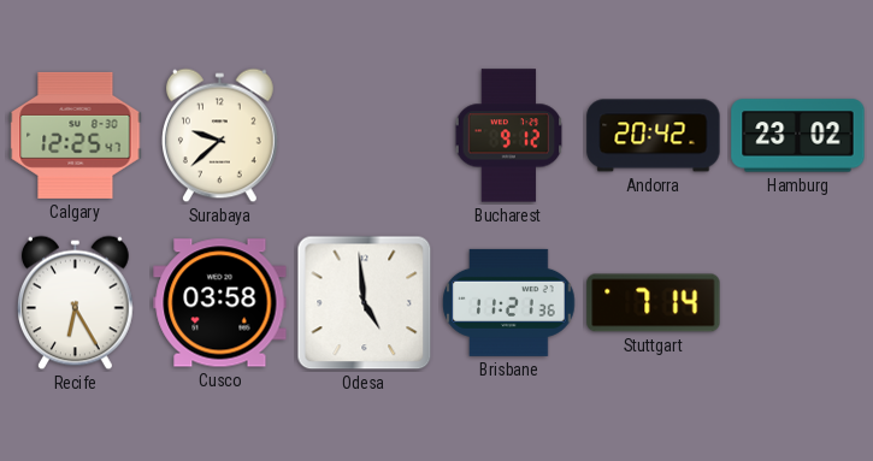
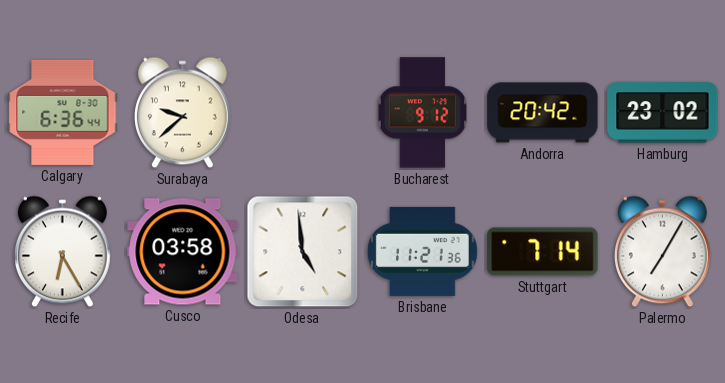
Calgary: 12:25 -> 6:36
Palermo: none -> 7:05
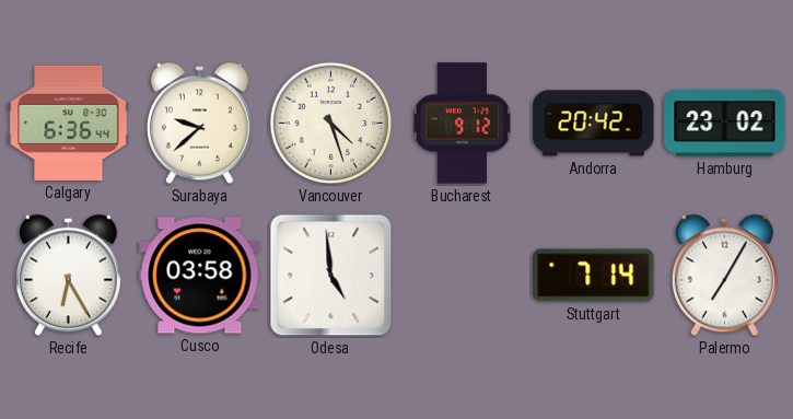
Vancouver: none -> 4:27
Brisbane: 11:21 -> none
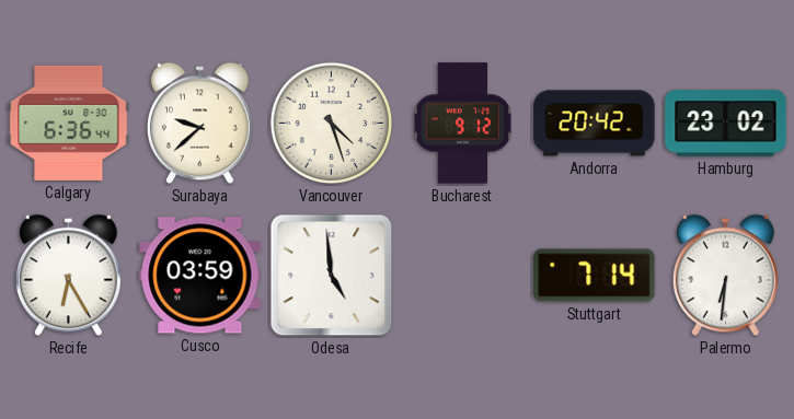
Cusco: 03:58 -> 03:59
Palermo: 7:05 -> 6:31
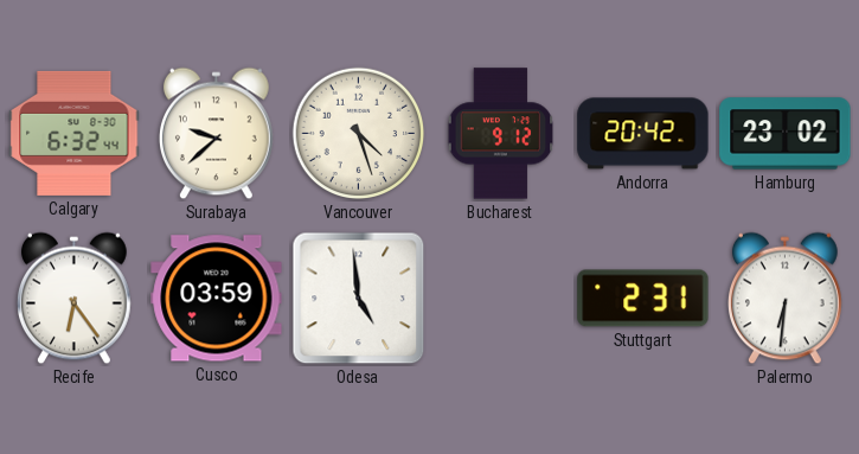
Calgary: 6:36 -> 6:32
Recife: 6:25 -> 6:24
Stuttgart: 7:14 -> 2:31
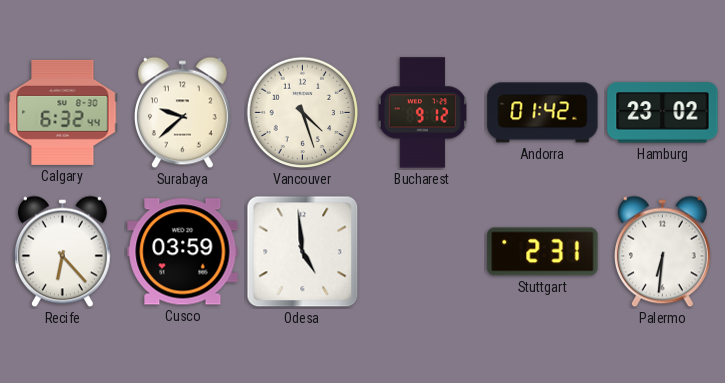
Andorra: 20:42 -> 01:42
Recife: 6:24 -> 6:23
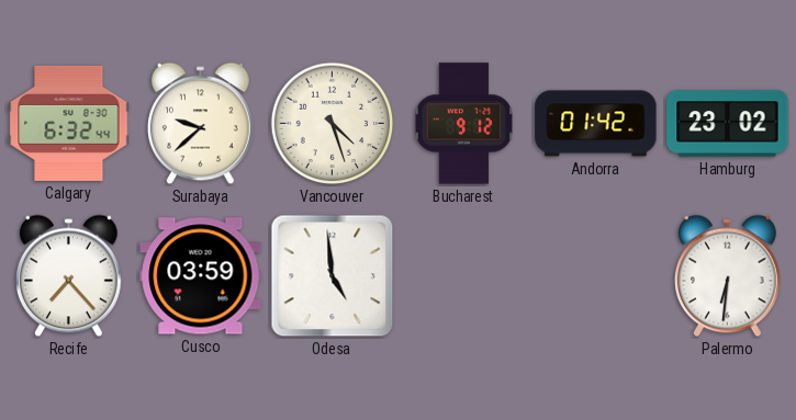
Recife: 6:23 -> 7:23
Stuttgart: 2:31 -> none
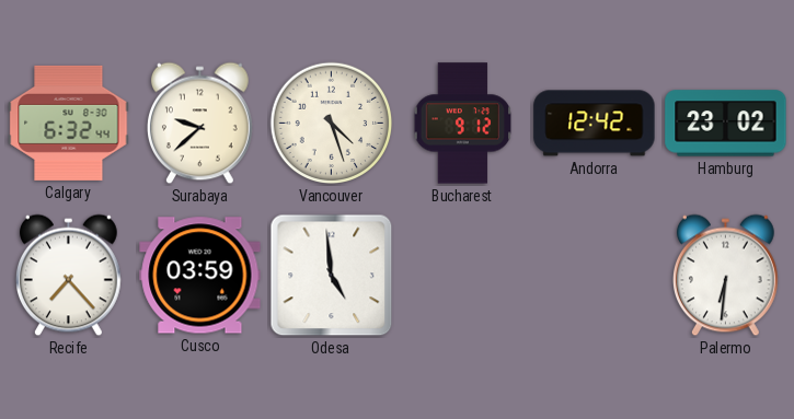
Andorra: 01:42 -> 12:42
